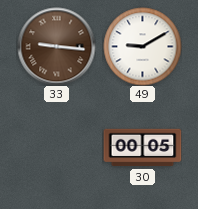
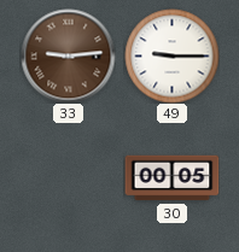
33: 9:16 -> 9:14
49: 9:10 -> 9:15
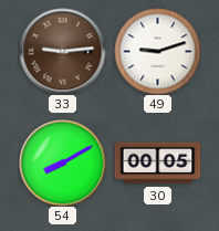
49: 9:15 -> 9:12
54: none -> 8:10
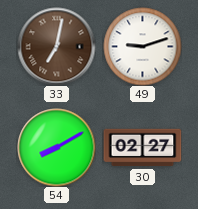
33: 9:14 -> 7:02
30: 00:05 -> 02:27
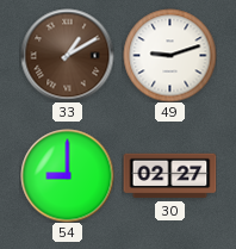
33: 7:02 -> 1:10
54: 8:10 -> 9:00
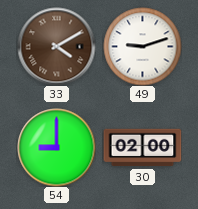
33: 1:10 -> 4:10
30: 02:27 -> 02:00
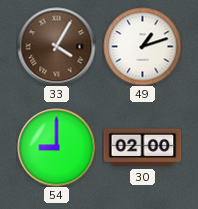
33: 4:10 -> 4:05
49: 9:12 -> 1:12
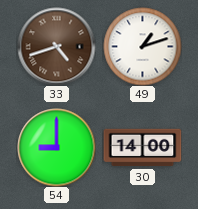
33: 4:05 -> 4:42
30: 02:00 -> 14:00
